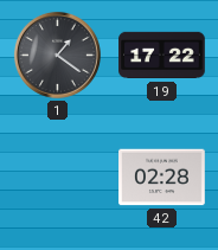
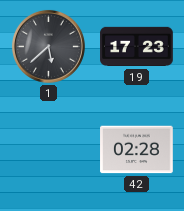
1: 1:21 -> 5:38
19: 17:22 -> 17:23
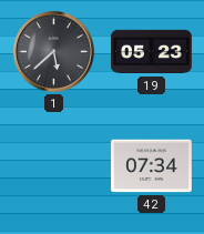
19: 17:23 -> 05:23
42: 02:28 -> 07:34
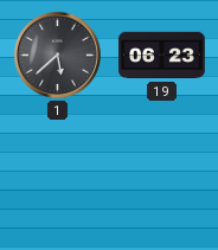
19: 05:23 -> 06:23
42: 07:34 -> none
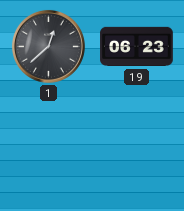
1: 5:38 -> 12:38
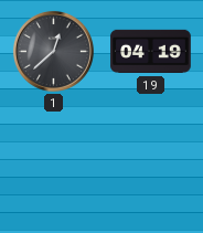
19: 06:23 -> 04:19
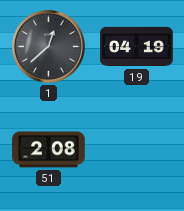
51: none -> 2:08
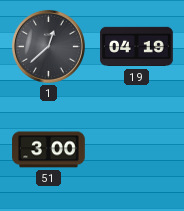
51: 2:08 -> 3:00
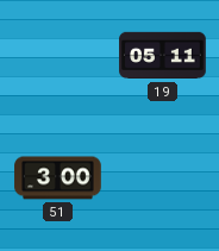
1: 12:38 -> none
19: 04:19 -> 05:11
